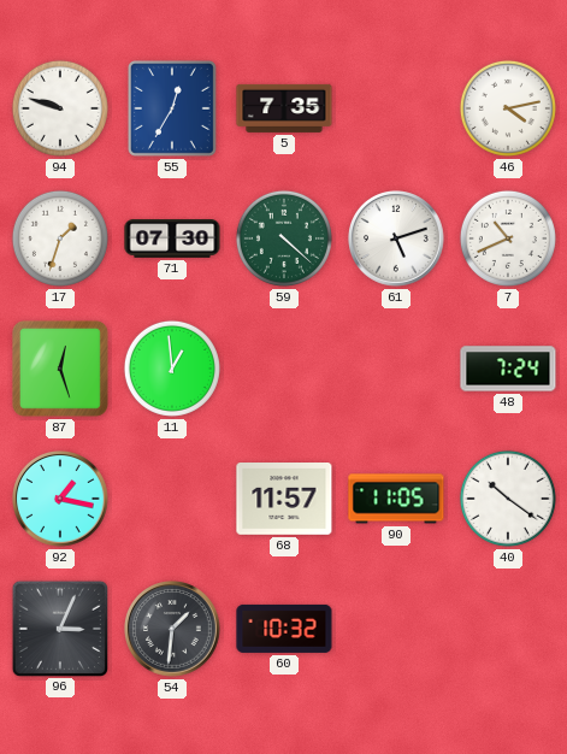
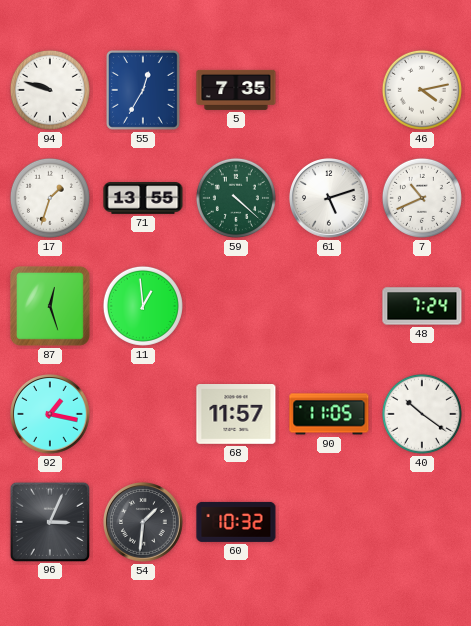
71: 07:30 -> 13:55
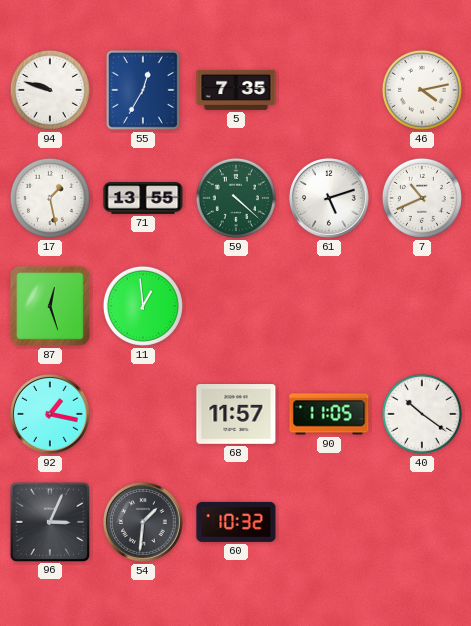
17: 1:33 -> 1:28
48: 7:24 -> none
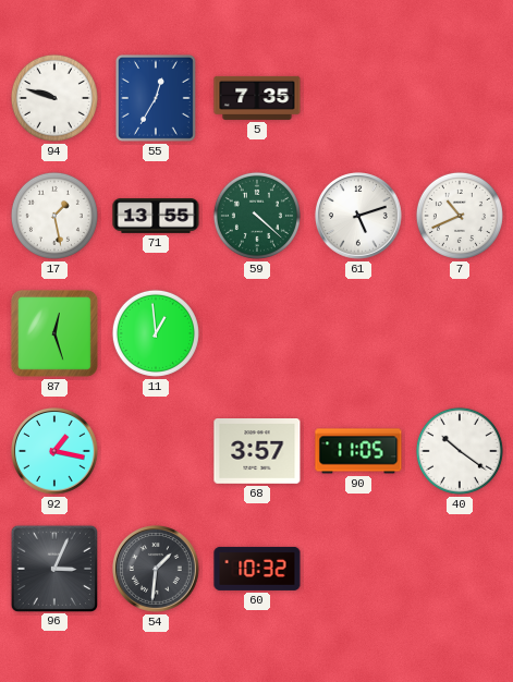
46: 4:13 -> none
68: 11:57 -> 3:57
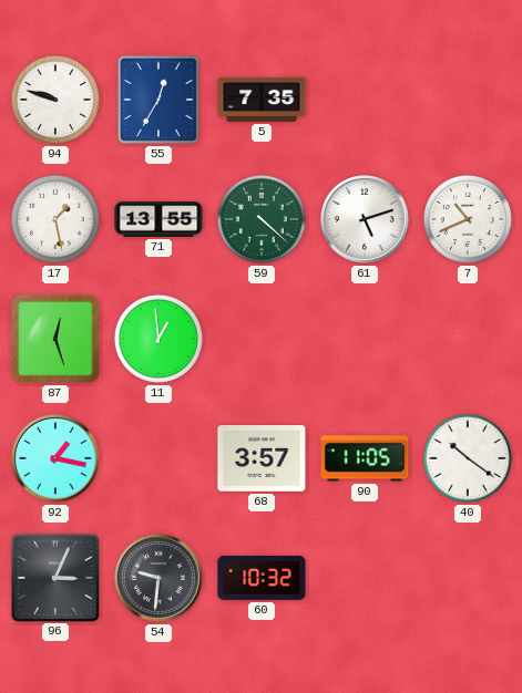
54: 1:31 -> 9:31
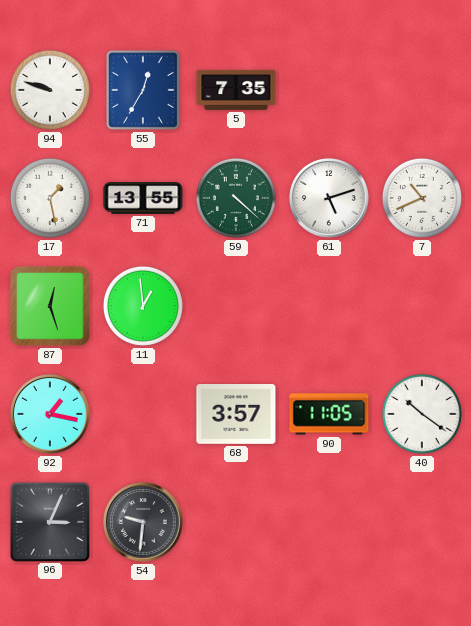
60: 10:32 -> none
